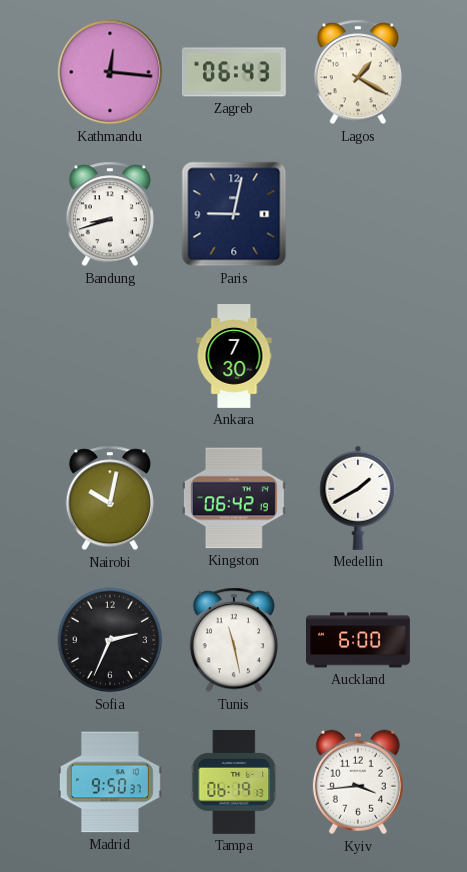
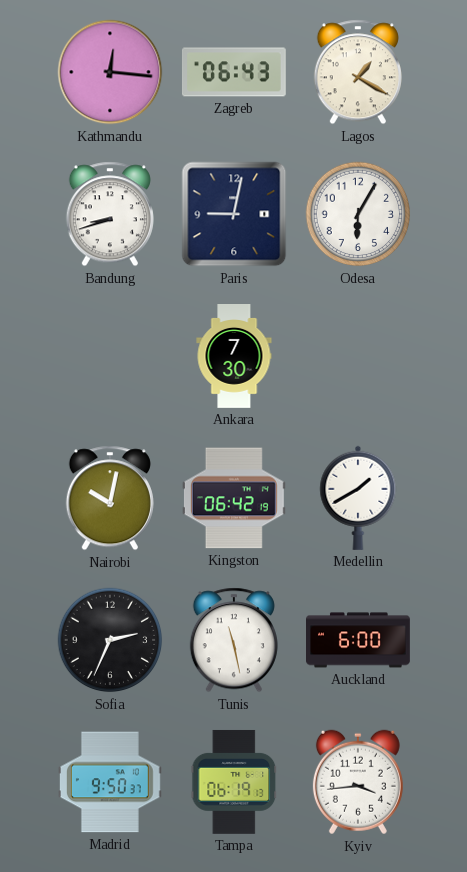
Odesa: none -> 6:05
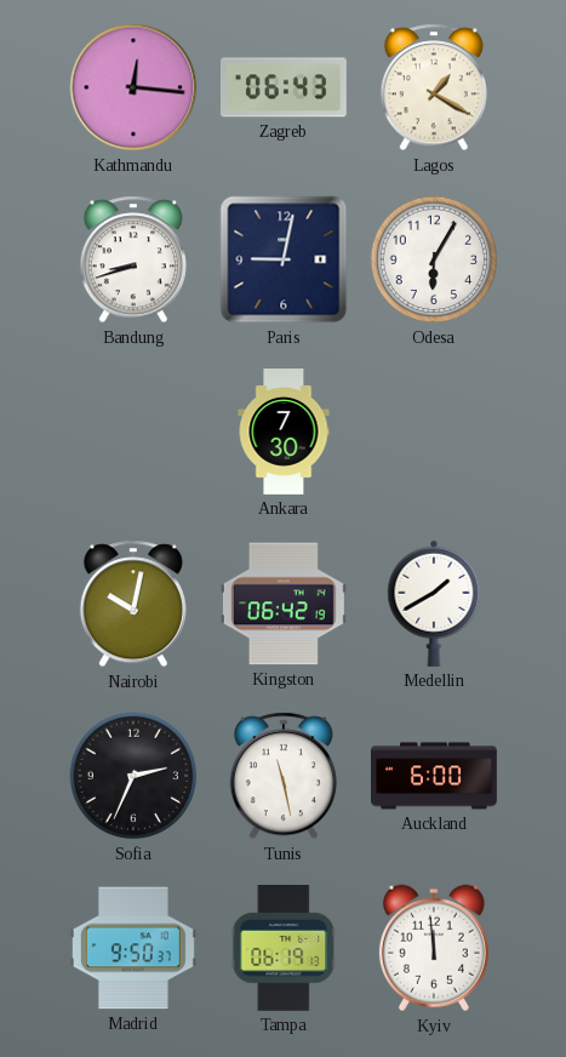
Kyiv: 3:44 -> 11:59
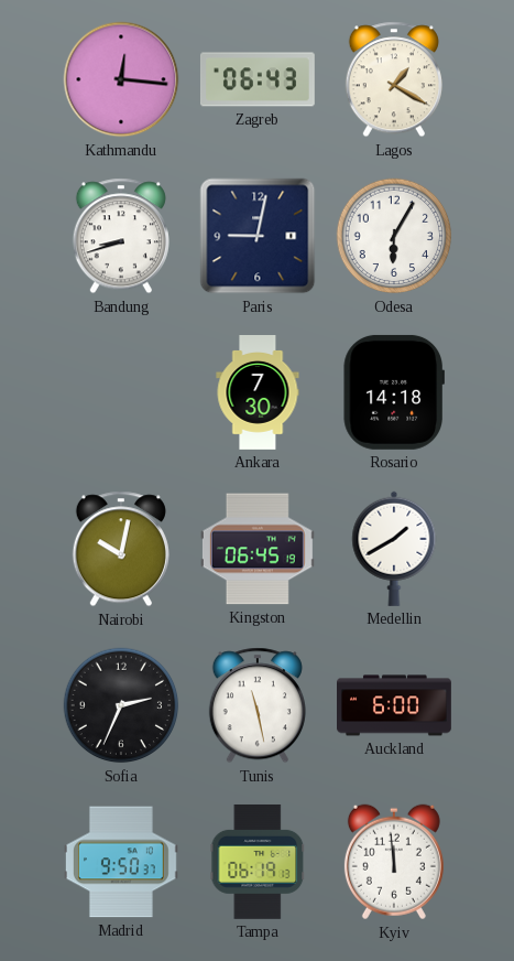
Rosario: none -> 14:18
Kingston: 06:42 -> 06:45
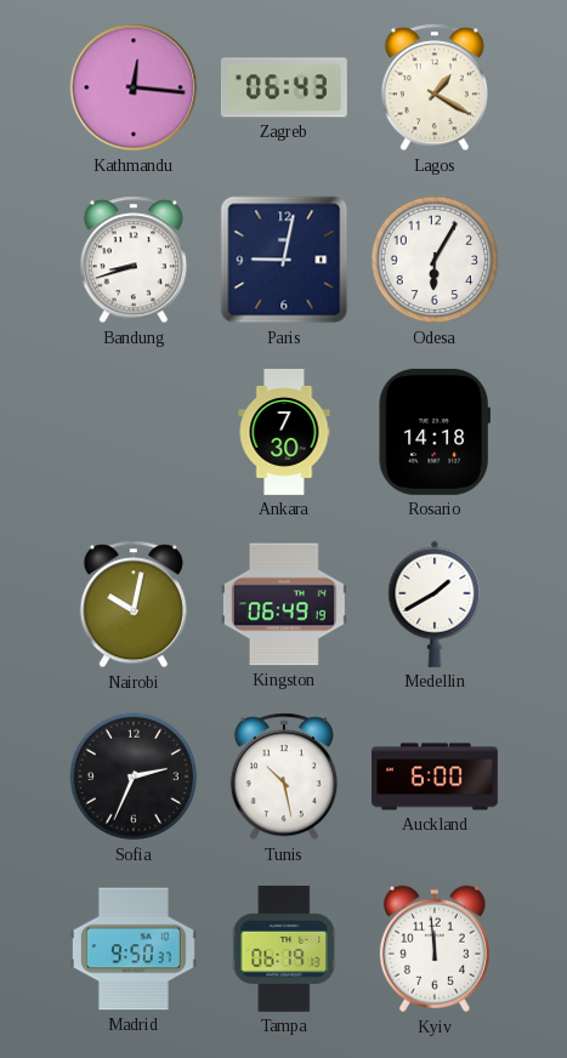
Kingston: 06:45 -> 06:49
Tunis: 11:28 -> 10:28
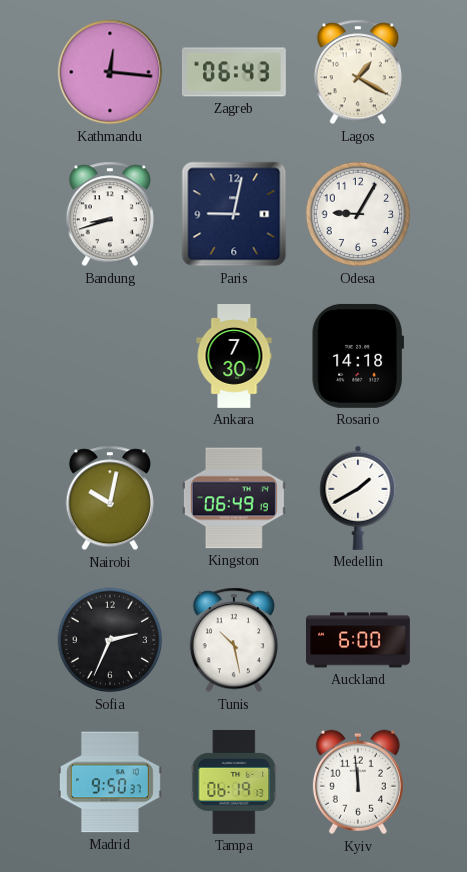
Odesa: 6:05 -> 9:05
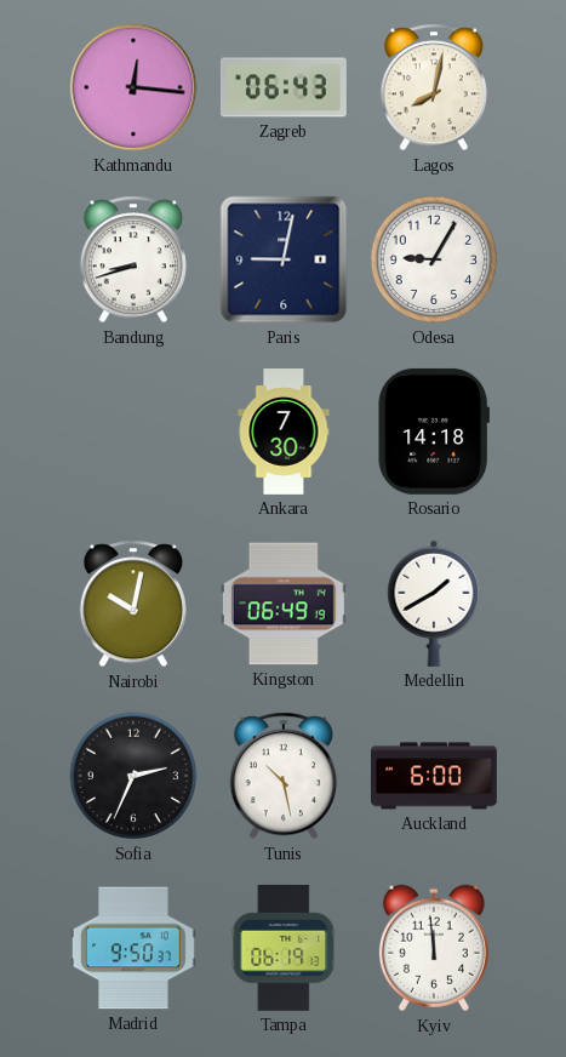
Lagos: 1:20 -> 8:02
